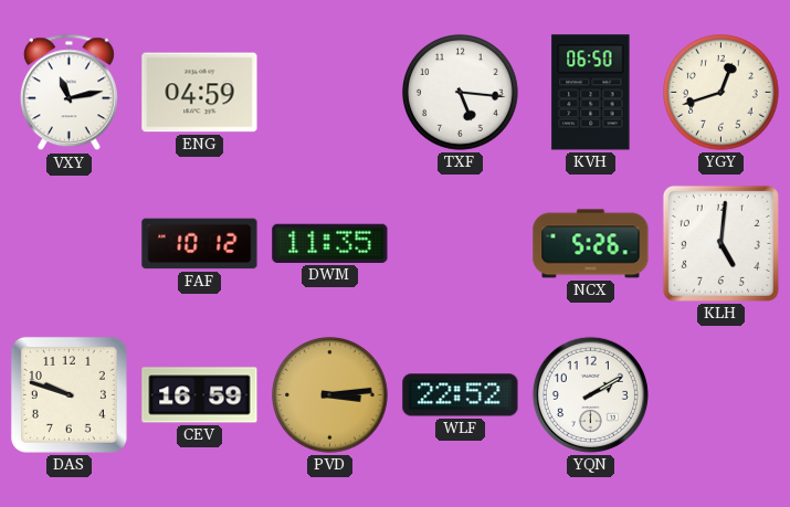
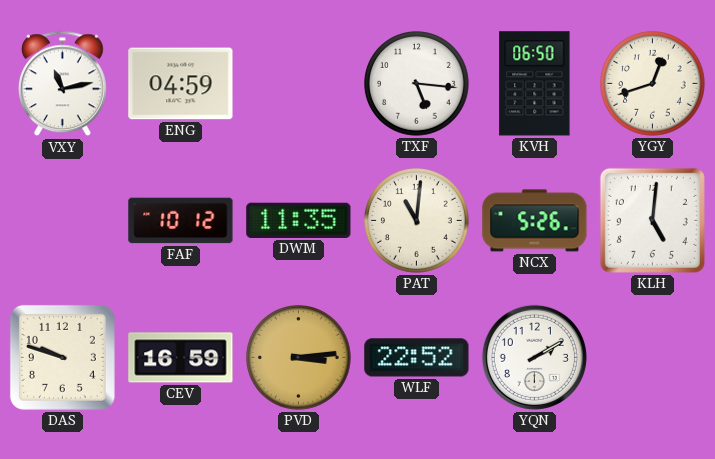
PAT: none -> 11:01
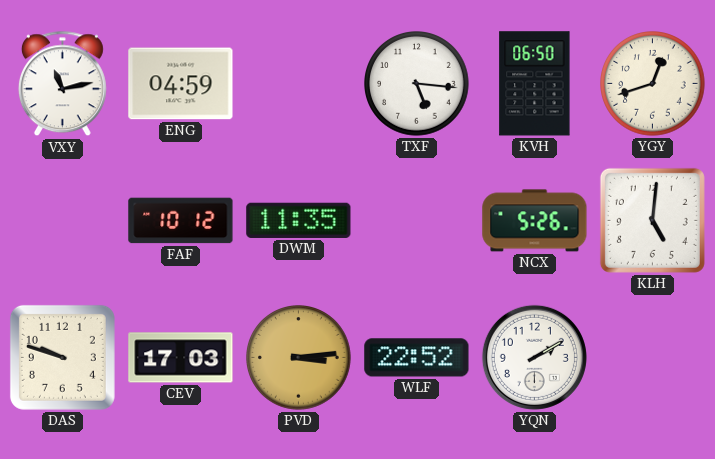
PAT: 11:01 -> none
CEV: 16:59 -> 17:03
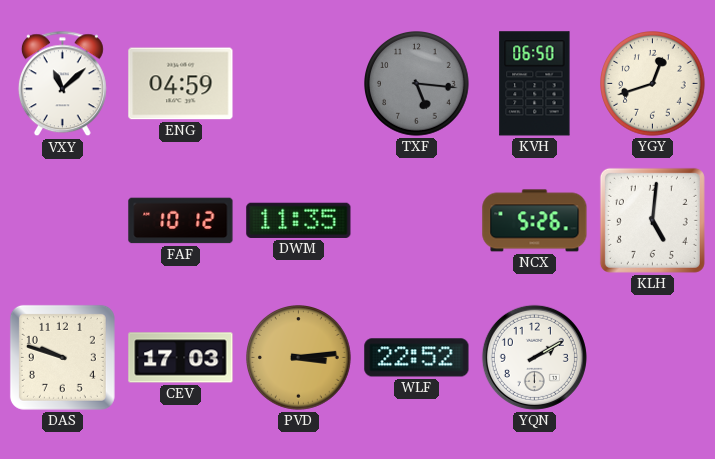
VXY: 11:13 -> 11:08
TXF dial: white -> grey
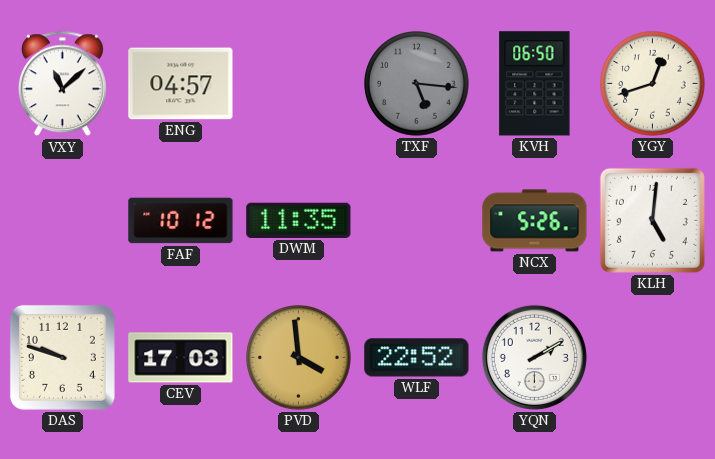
ENG: 04:59 -> 04:57
PVD: 3:14 -> 3:59
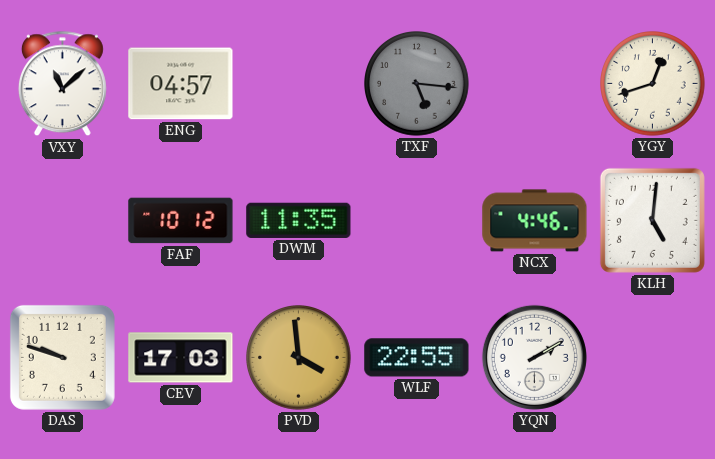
KVH: 06:50 -> none
NCX: 5:26 -> 4:46
WLF: 22:52 -> 22:55
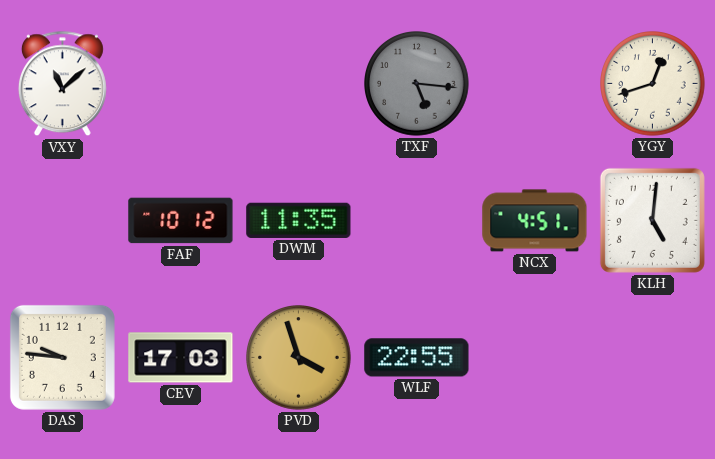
ENG: 04:57 -> none
NCX: 4:46 -> 4:51
DAS: 9:48 -> 9:46
PVD: 3:59 -> 3:57
YQN: 2:10 -> none
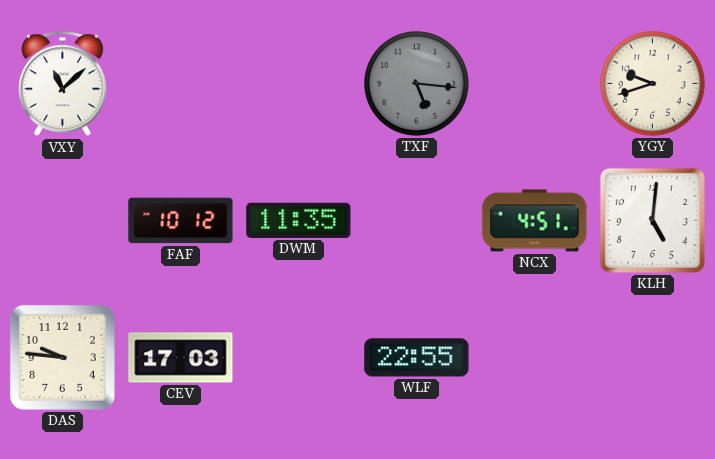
YGY: 12:42 -> 9:42
PVD: 3:57 -> none
